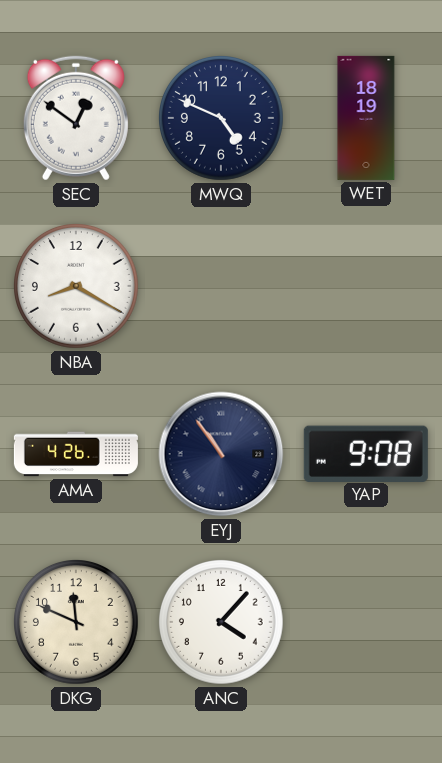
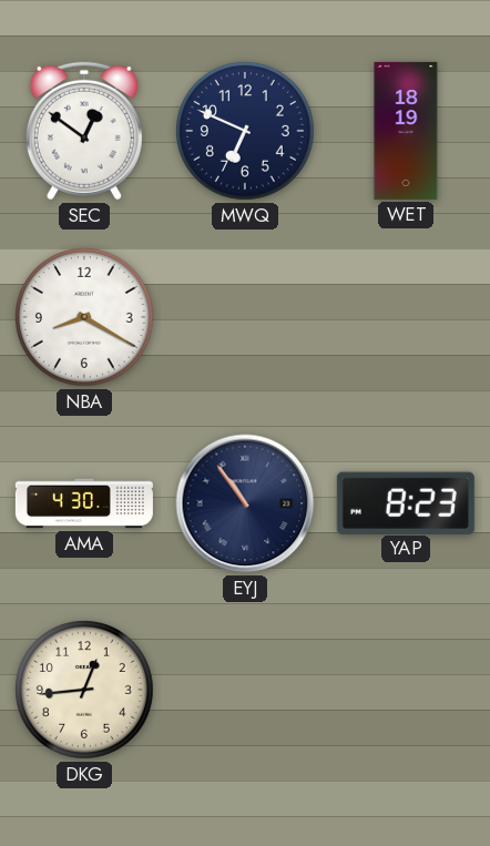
MWQ: 4:49 -> 6:49
AMA: 4:26 -> 4:30
YAP: 9:08 -> 8:23
DKG: 11:49 -> 12:44
ANC: 4:07 -> none
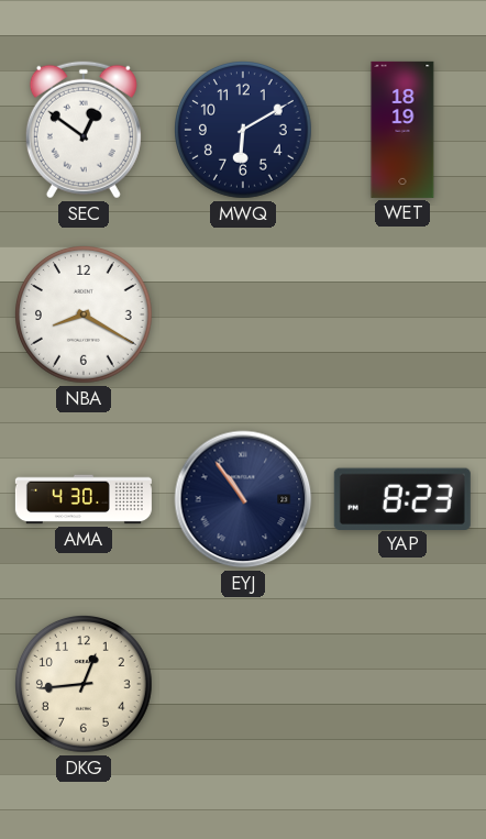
MWQ: 6:49 -> 6:10
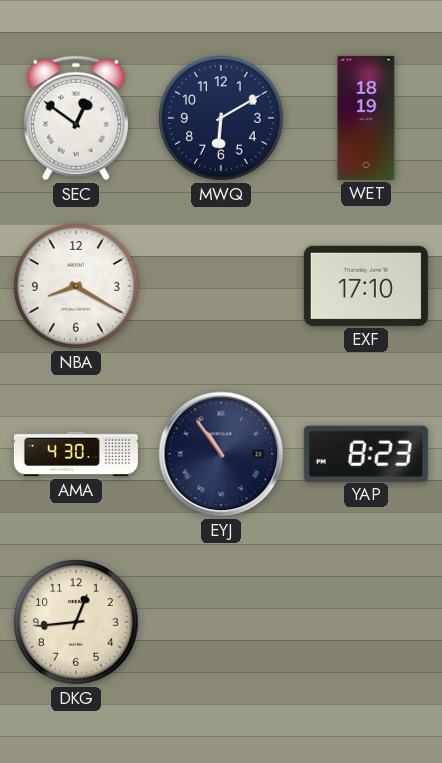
EXF: none -> 17:10
